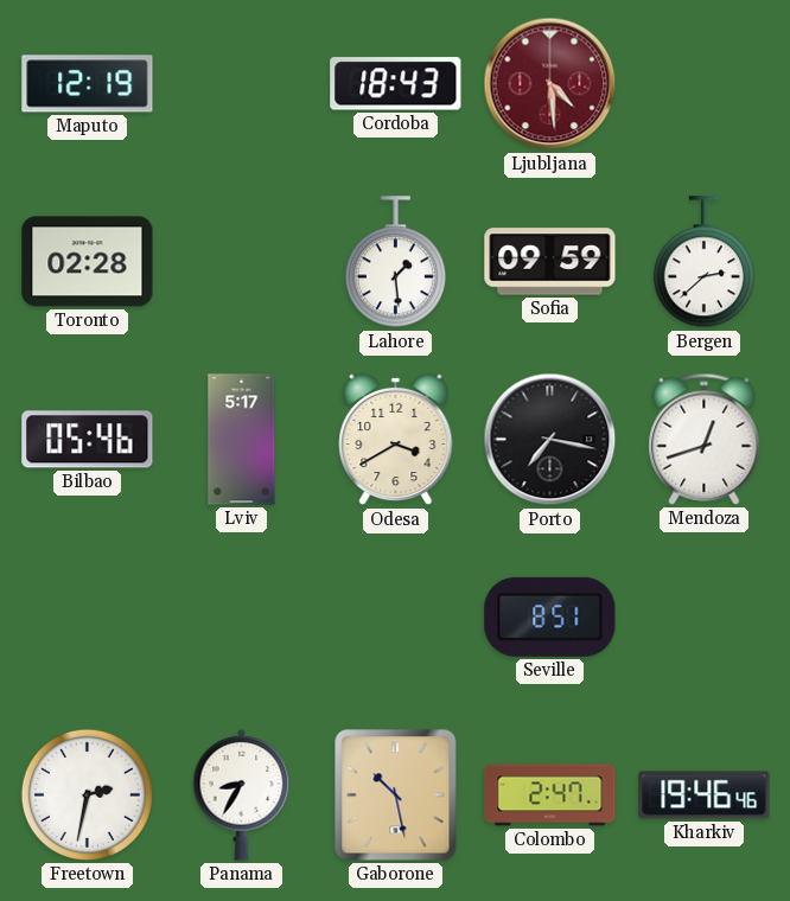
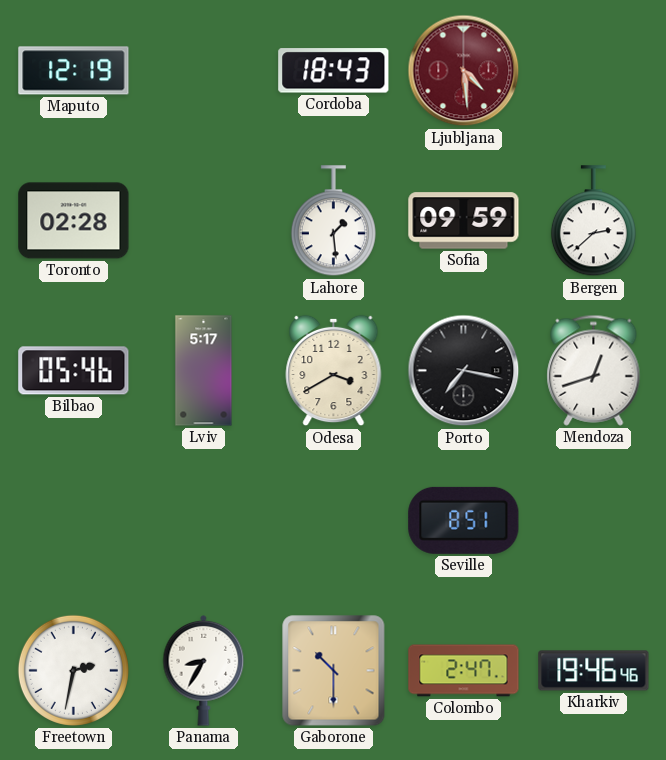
Gaborone: 10:28 -> 10:30
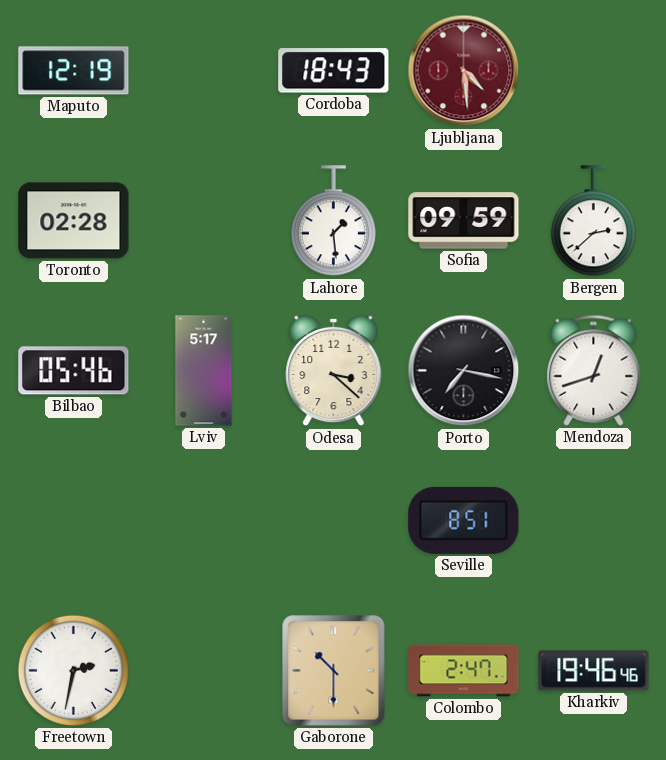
Odesa: 3:40 -> 3:22
Panama: 8:35 -> none
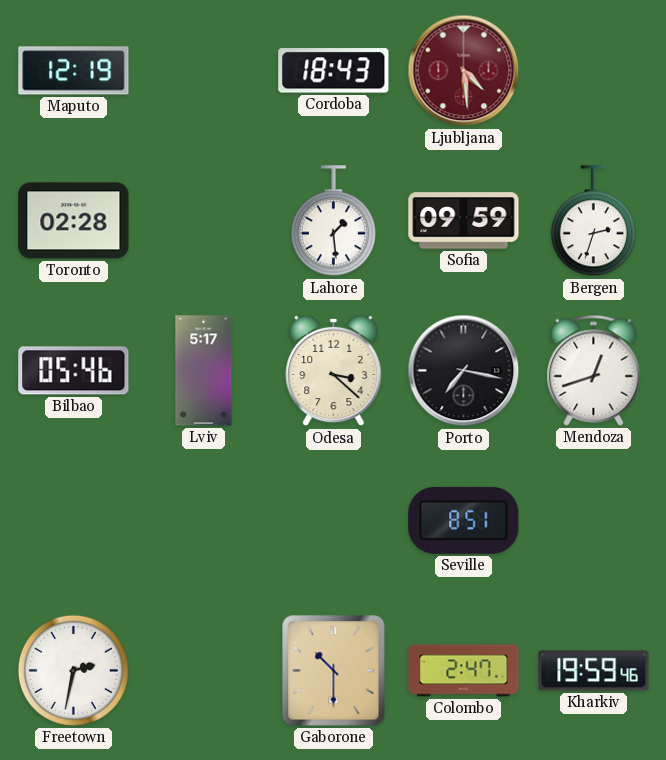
Bergen: 2:38 -> 2:33
Kharkiv: 19:46 -> 19:59
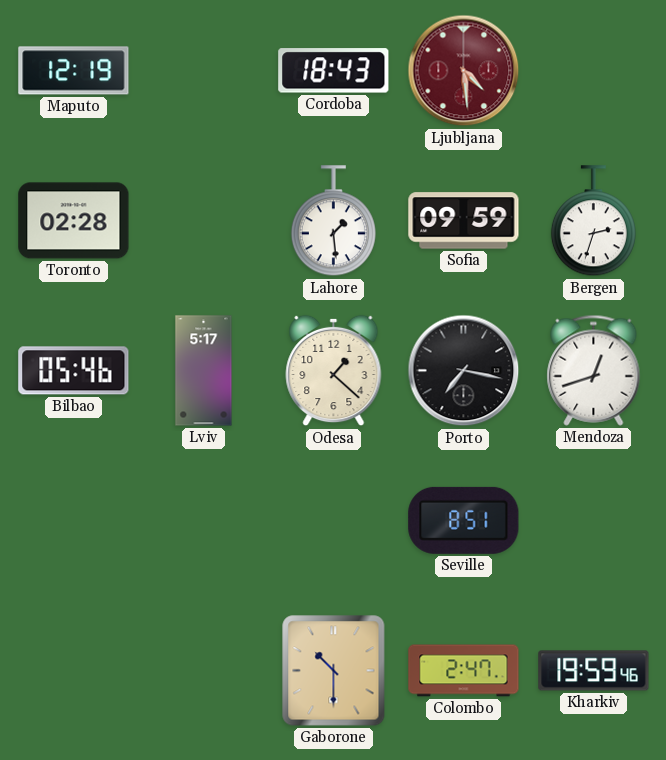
Odesa: 3:22 -> 1:22
Freetown: 2:32 -> none
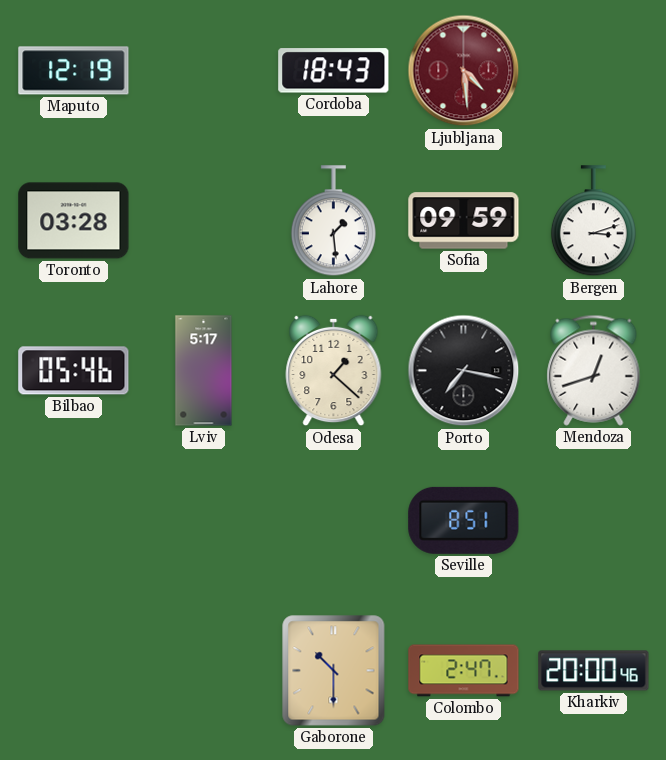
Toronto: 02:28 -> 03:28
Bergen: 2:33 -> 3:12
Kharkiv: 19:59 -> 20:00
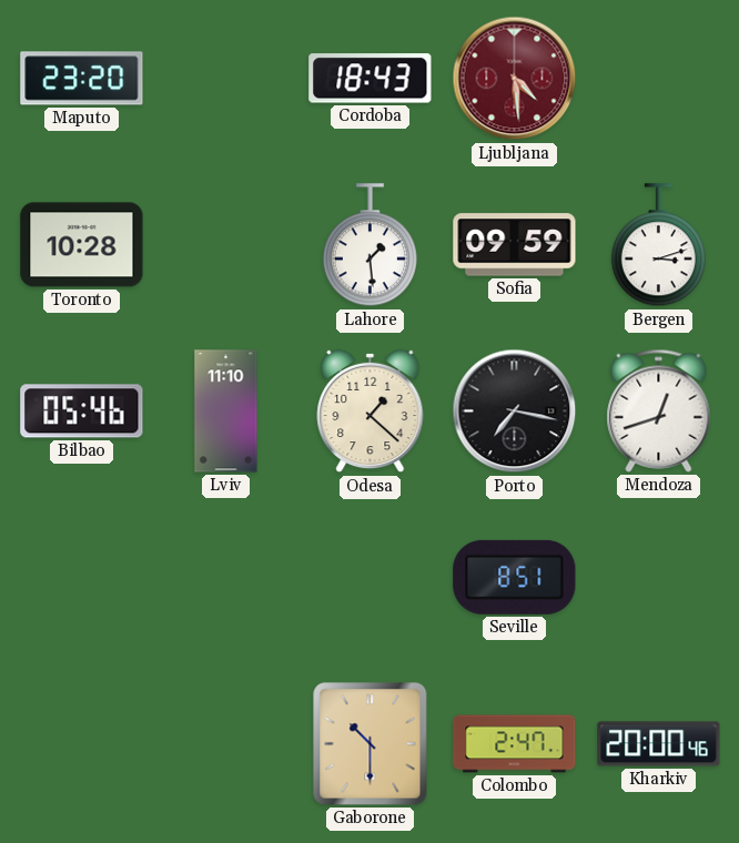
Maputo: 12:19 -> 23:20
Toronto: 03:28 -> 10:28
Lviv: 5:17 -> 11:10
